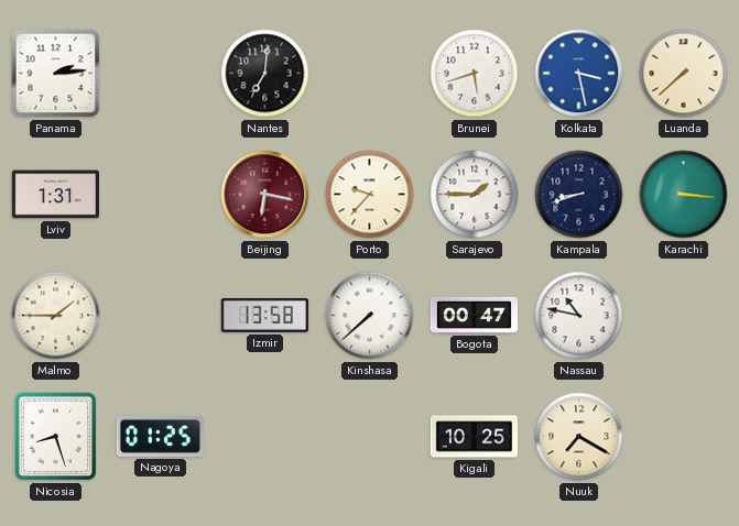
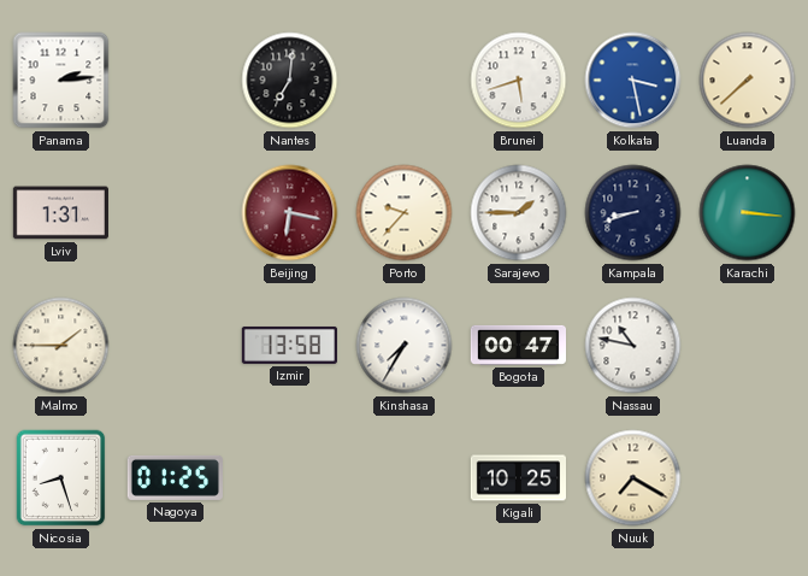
Kinshasa: 7:38 -> 7:35
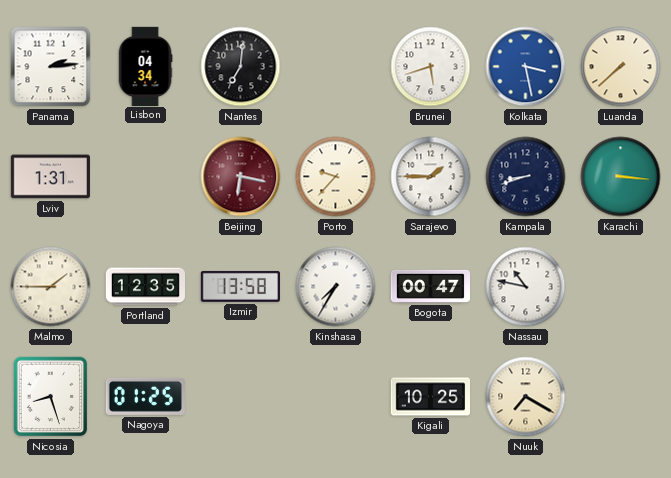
Lisbon: none -> 04:34
Portland: none -> 12:35
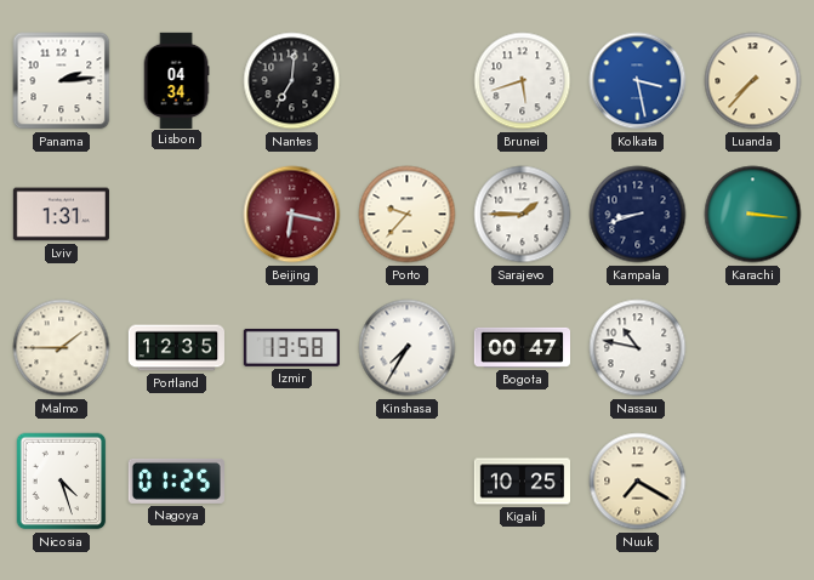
Luanda: 7:38 -> 7:37
Nicosia: 8:27 -> 4:27
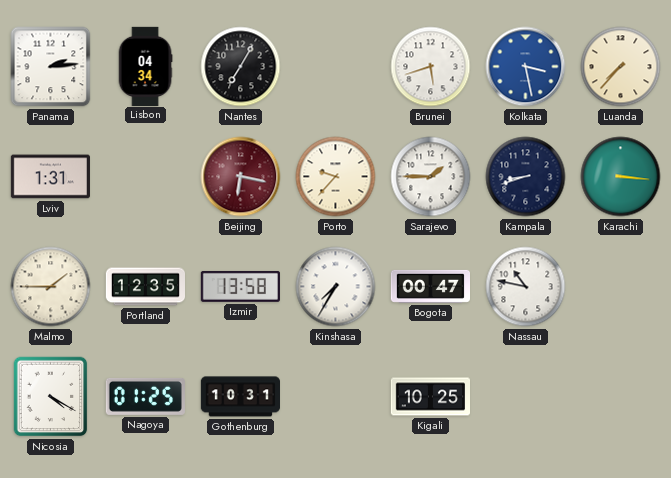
Nantes: 7:01 -> 7:05
Nicosia: 4:27 -> 4:20
Gothenburg: none -> 10:31
Nuuk: 7:20 -> none
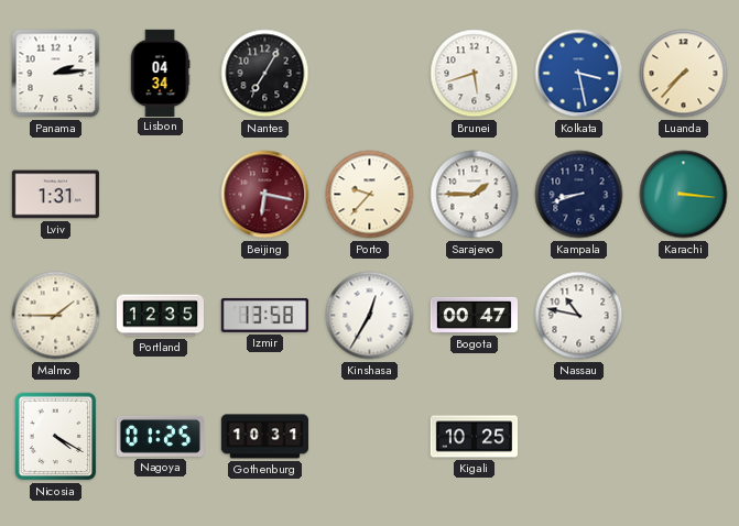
Kinshasa: 7:35 -> 12:35
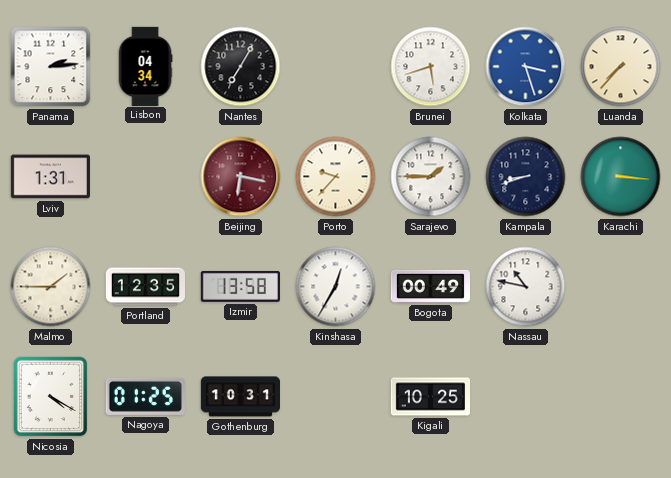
Kolkata: 3:28 -> 3:27
Bogota: 00:47 -> 00:49
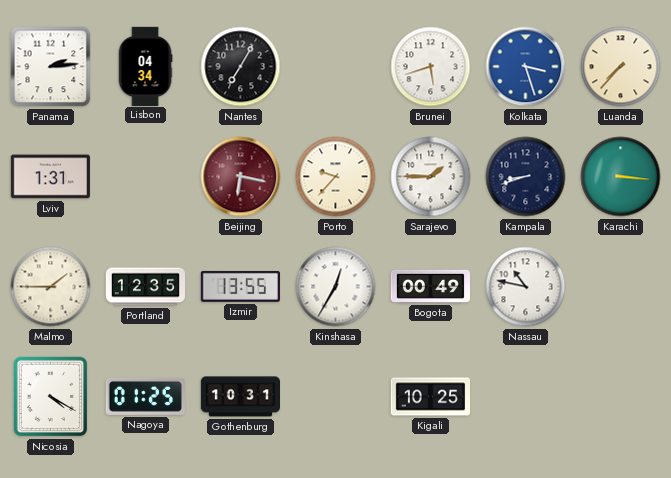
Izmir: 13:58 -> 13:55
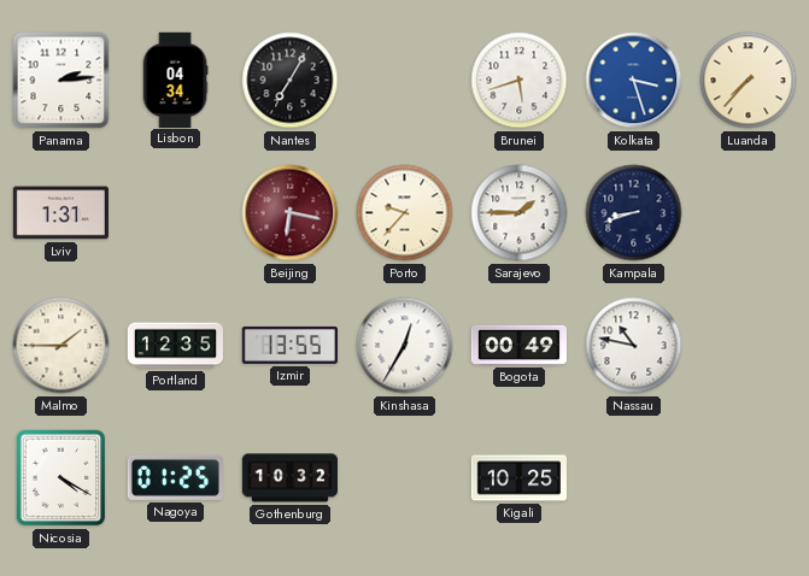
Karachi: 3:16 -> none
Gothenburg: 10:31 -> 10:32
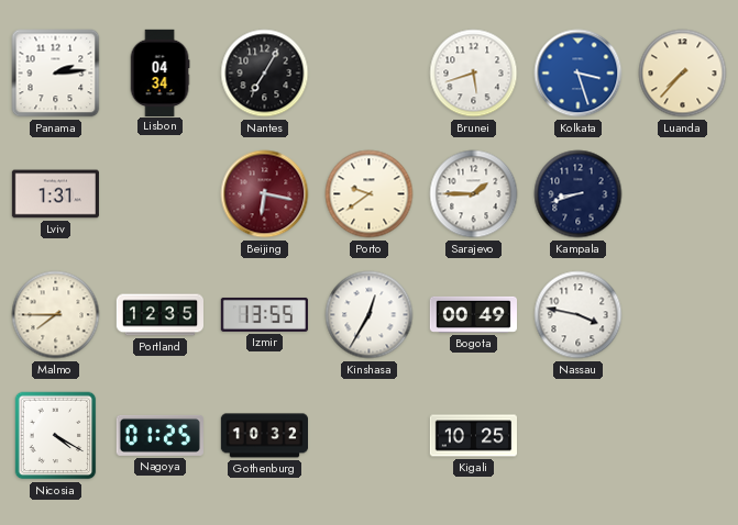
Porto: 9:37 -> 9:39
Malmo: 1:45 -> 7:45
Nassau: 10:47 -> 3:47
